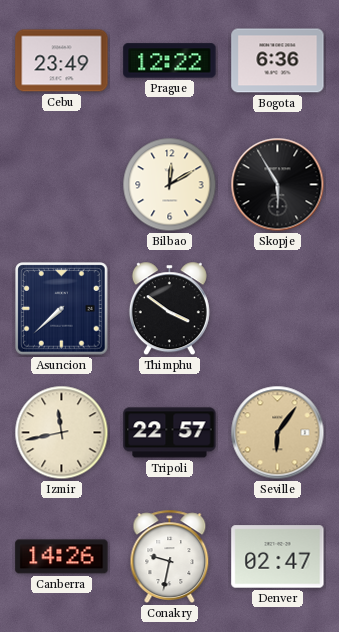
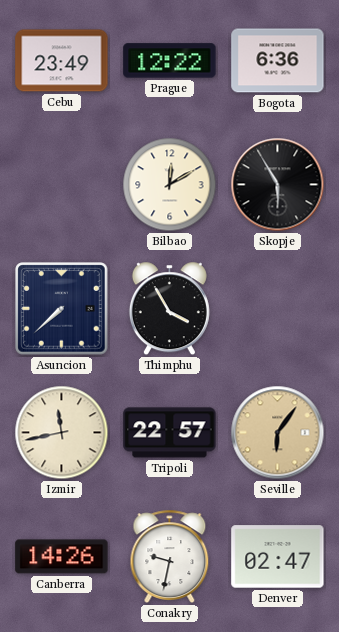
Thimphu: 3:51 -> 3:55
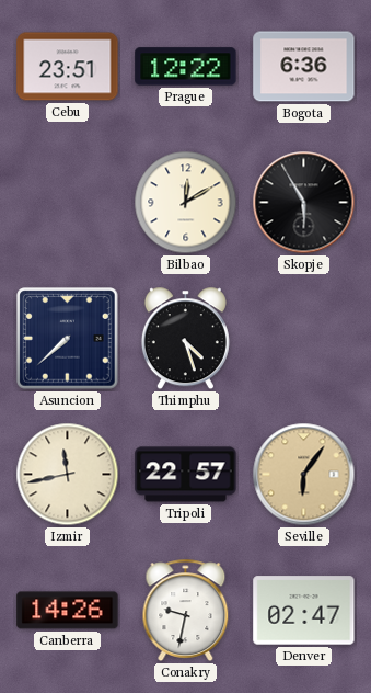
Cebu: 23:49 -> 23:51
Thimphu: 3:55 -> 4:27
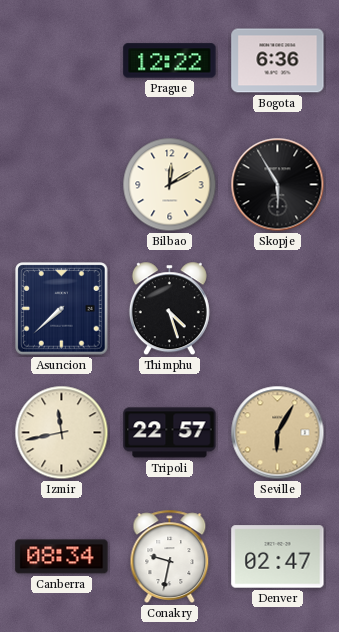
Cebu: 23:51 -> none
Seville: 6:06 -> 6:05
Canberra: 14:26 -> 08:34
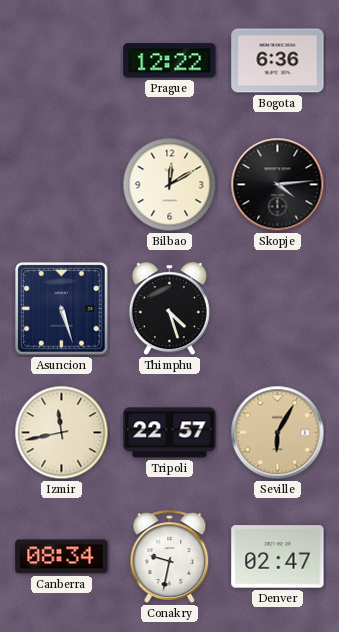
Skopje: 5:55 -> 4:14
Asuncion: 7:38 -> 5:27
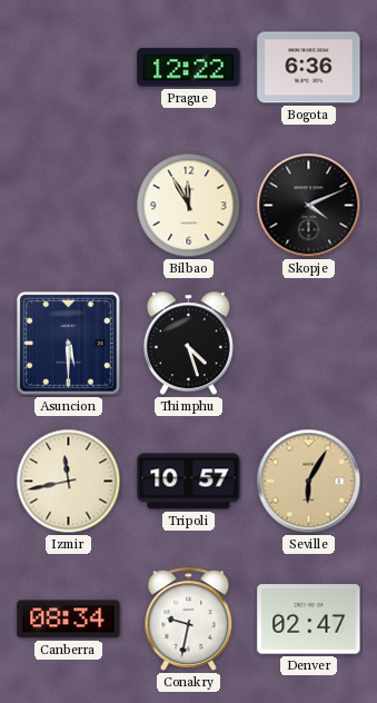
Bilbao: 12:10 -> 11:55
Skopje: 4:14 -> 4:11
Asuncion: 5:27 -> 5:30
Tripoli: 22:57 -> 10:57
